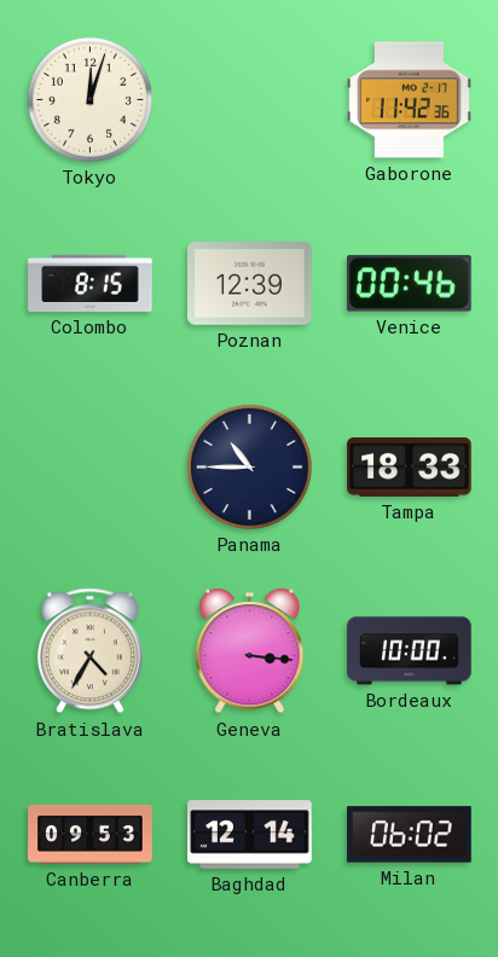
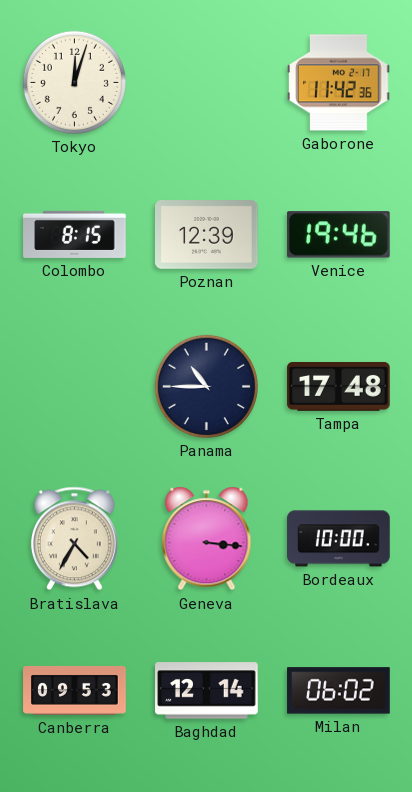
Venice: 00:46 -> 19:46
Tampa: 18:33 -> 17:48
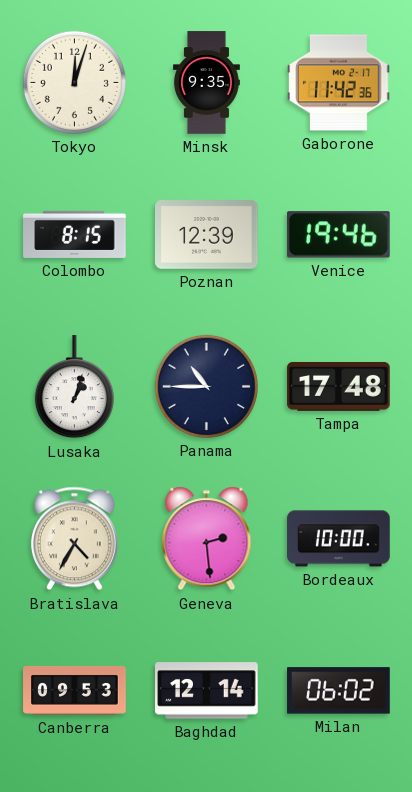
Minsk: none -> 9:35
Lusaka: none -> 1:03
Geneva: 3:16 -> 2:29
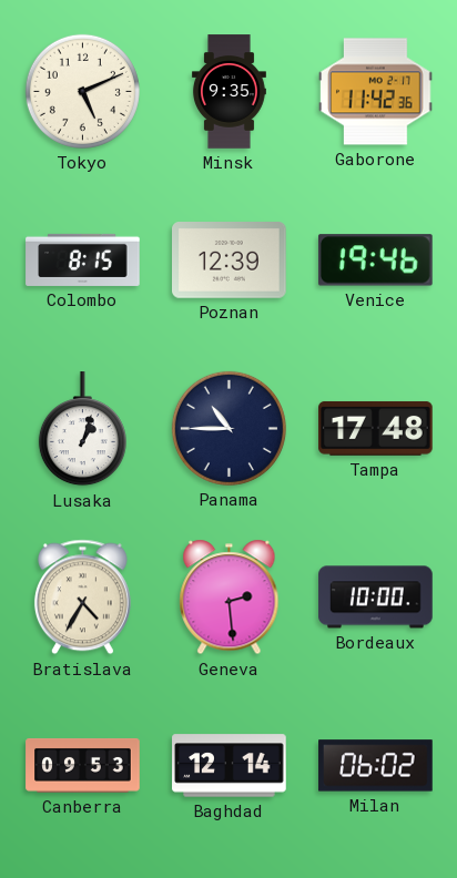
Tokyo: 12:03 -> 5:11
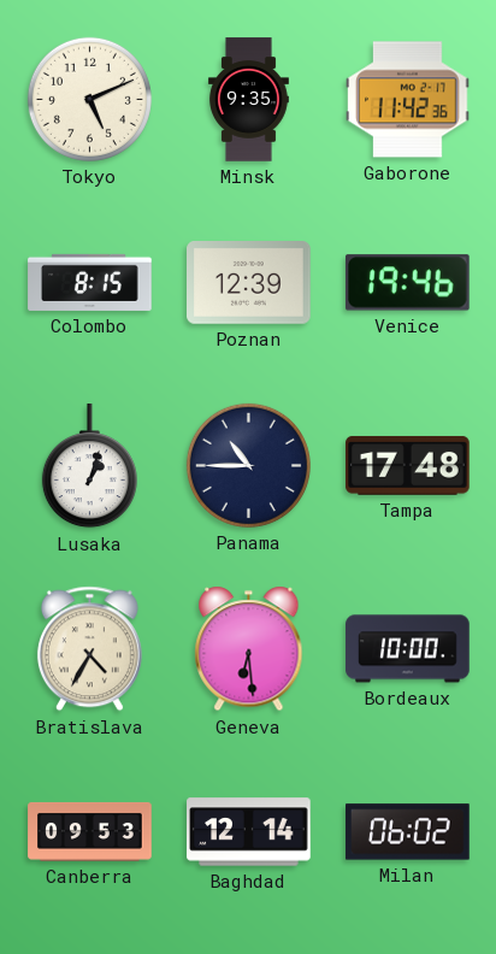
Geneva: 2:29 -> 6:29
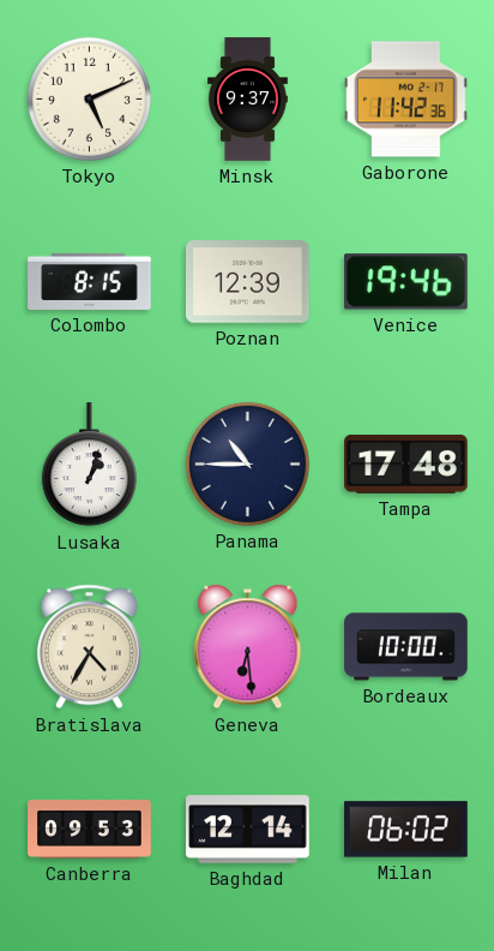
Minsk: 9:35 -> 9:37
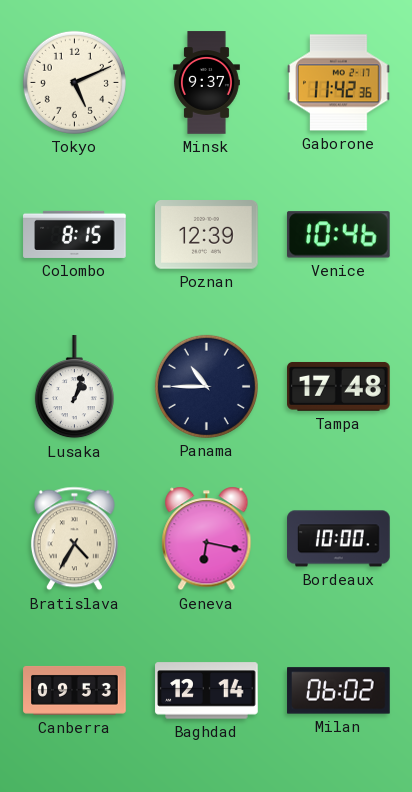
Venice: 19:46 -> 10:46
Geneva: 6:29 -> 6:17
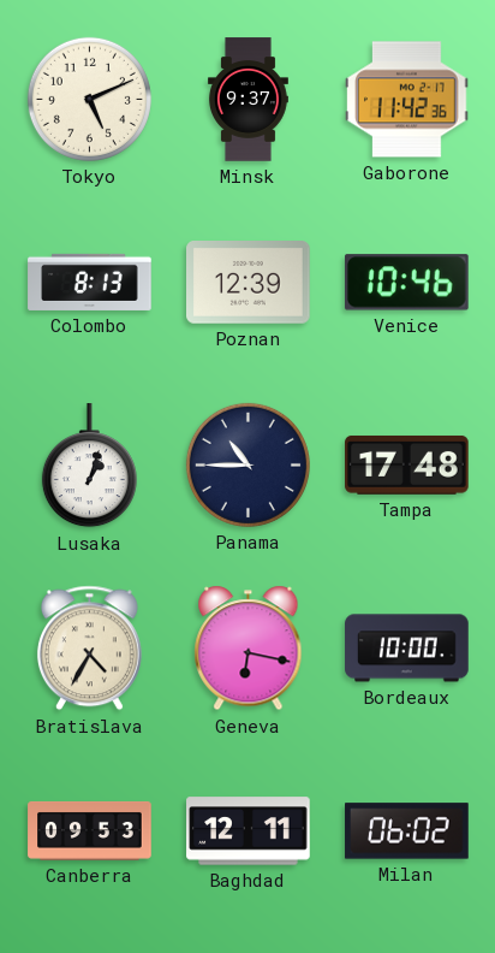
Colombo: 8:15 -> 8:13
Baghdad: 12:14 -> 12:11
